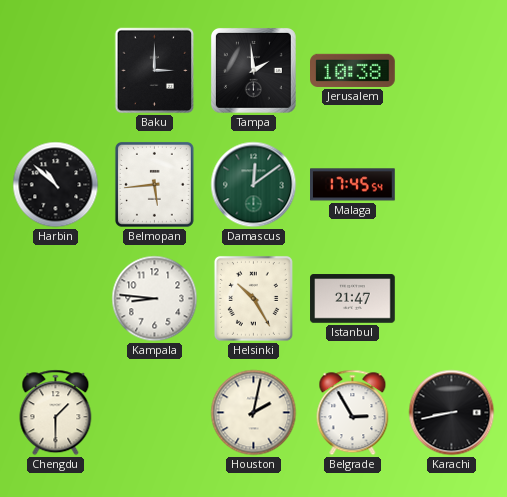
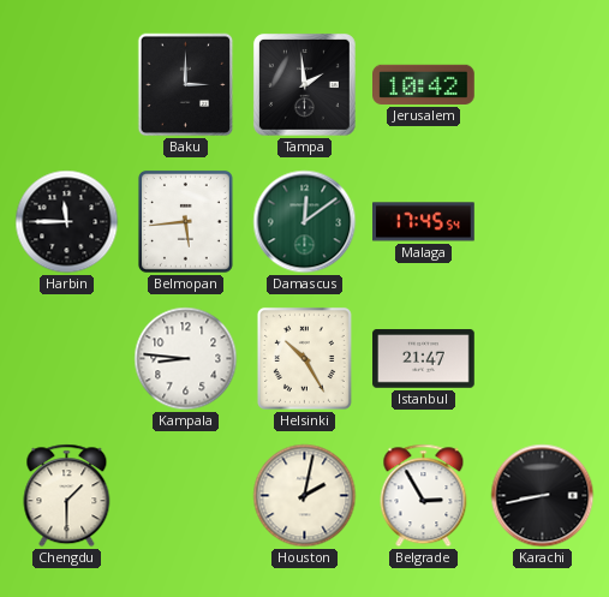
Jerusalem: 10:38 -> 10:42
Harbin: 10:52 -> 11:45
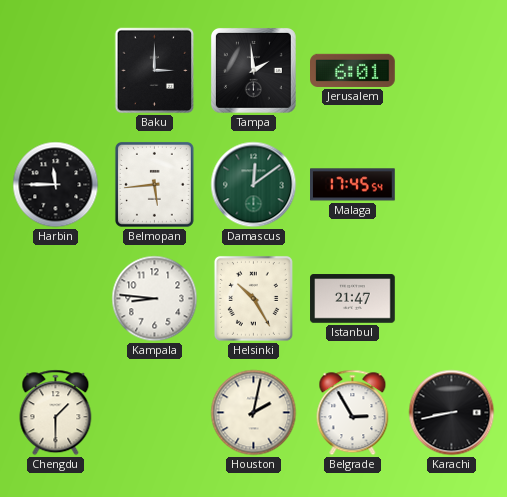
Jerusalem: 10:42 -> 6:01
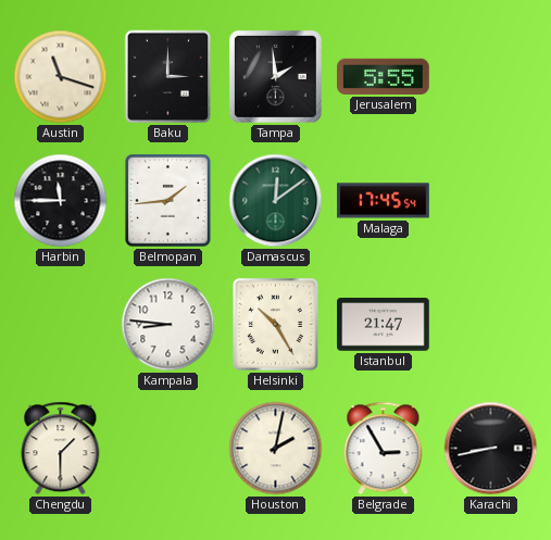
Austin: none -> 11:18
Jerusalem: 6:01 -> 5:55
Belmopan: 5:44 -> 1:44
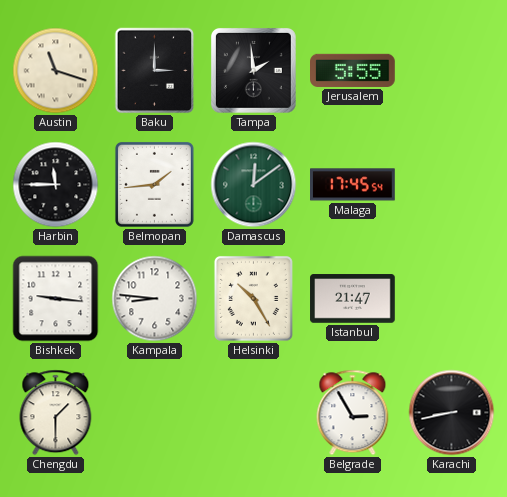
Bishkek: none -> 9:16
Houston: 2:02 -> none
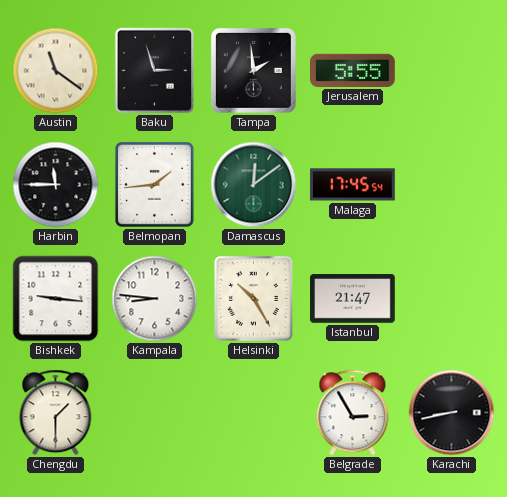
Austin: 11:18 -> 11:21
Baku: 3:00 -> 2:57
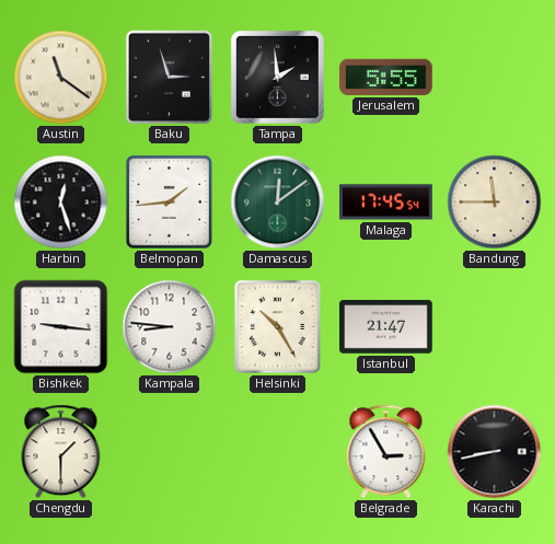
Harbin: 11:45 -> 12:27
Bandung: none -> 11:45
